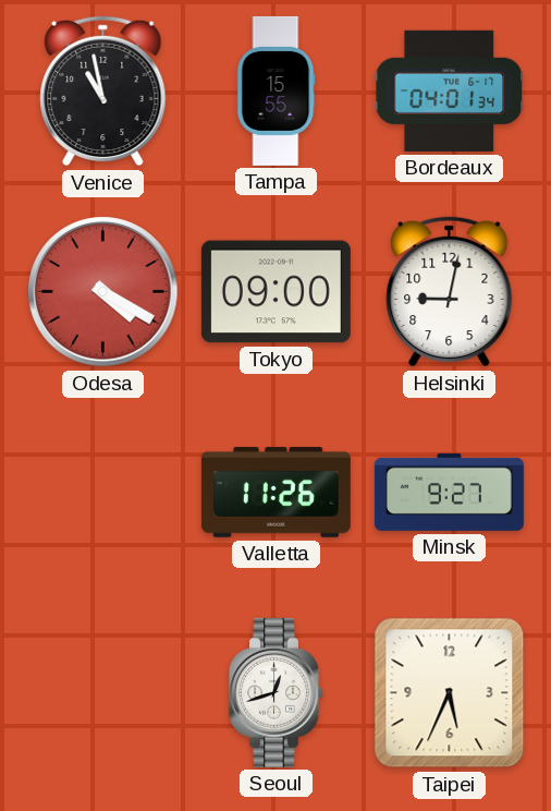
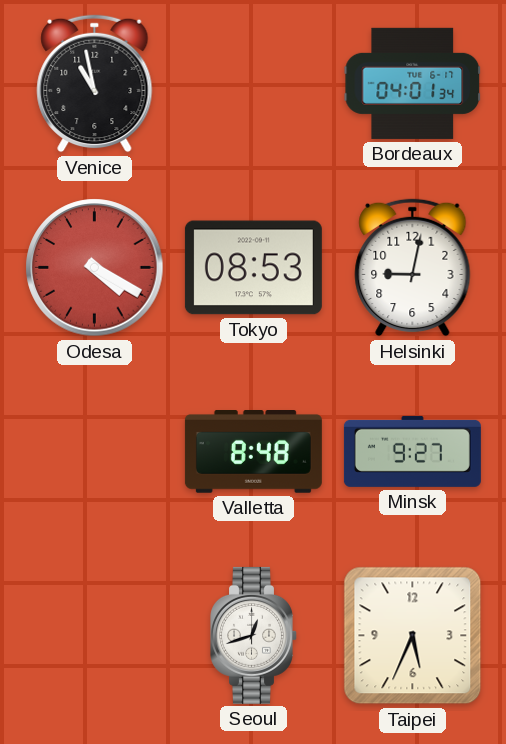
Tampa: 15:55 -> none
Tokyo: 09:00 -> 08:53
Valletta: 11:26 -> 8:48
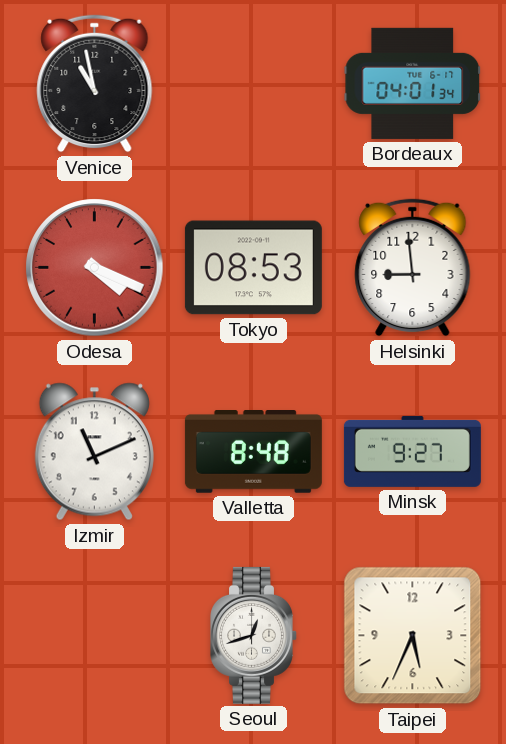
Odesa: 4:20 -> 4:19
Helsinki: 9:02 -> 8:59
Izmir: none -> 11:11
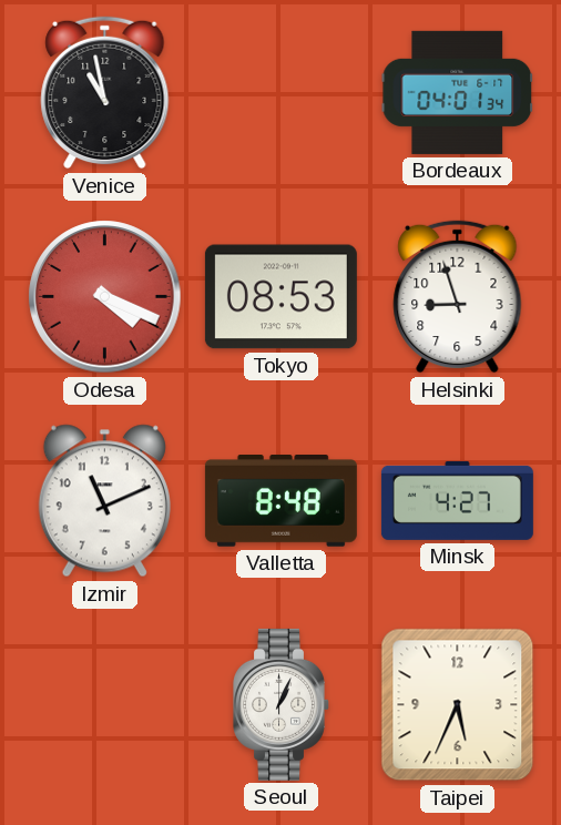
Helsinki: 8:59 -> 8:57
Minsk: 9:27 -> 4:27
Seoul: 12:42 -> 1:04
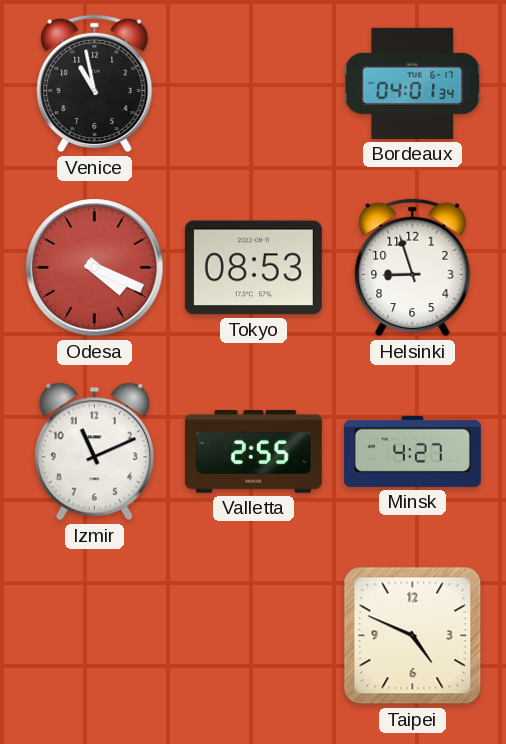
Valletta: 8:48 -> 2:55
Seoul: 1:04 -> none
Taipei: 5:34 -> 4:49
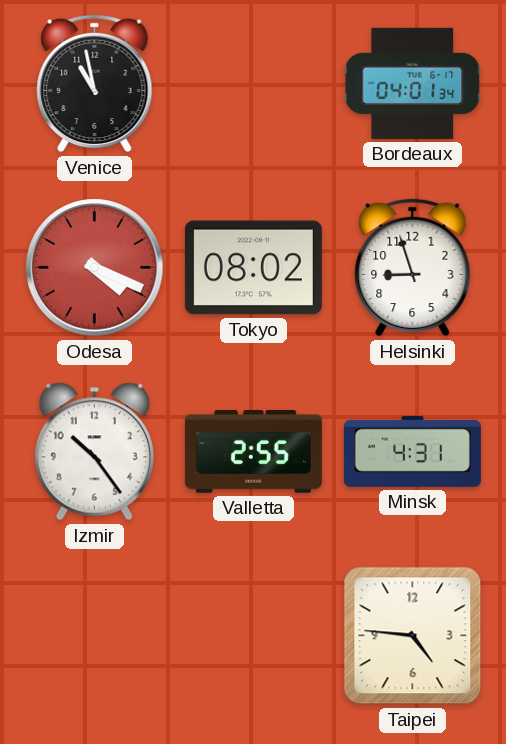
Tokyo: 08:53 -> 08:02
Izmir: 11:11 -> 10:24
Minsk: 4:27 -> 4:31
Taipei: 4:49 -> 4:46
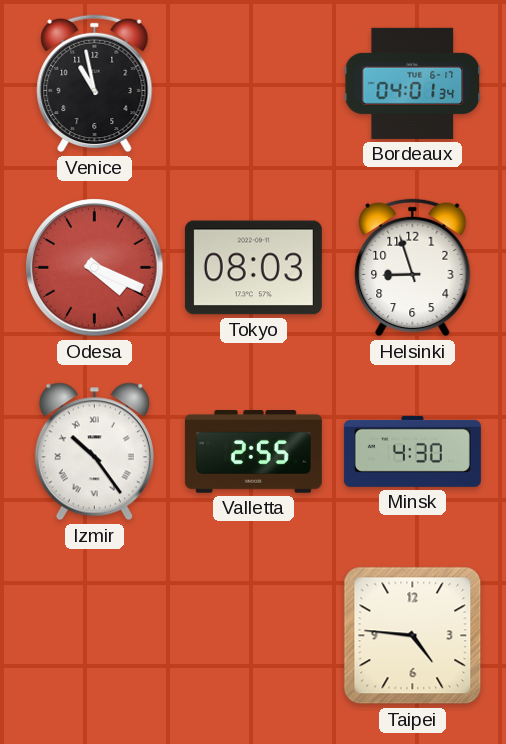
Tokyo: 08:02 -> 08:03
Izmir numerals: Arabic -> Roman
Minsk: 4:31 -> 4:30
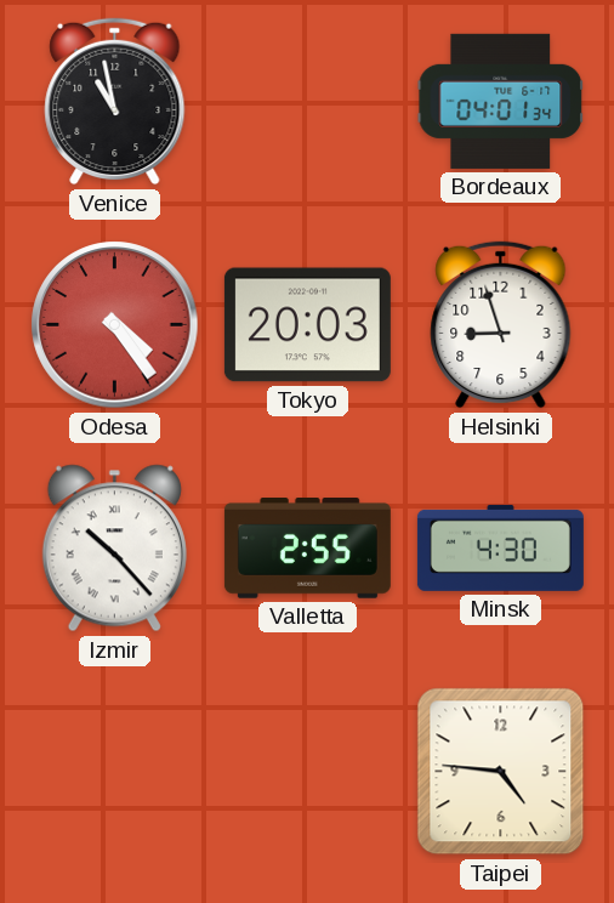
Odesa: 4:19 -> 4:24
Tokyo: 08:03 -> 20:03
Izmir: 10:24 -> 10:23
